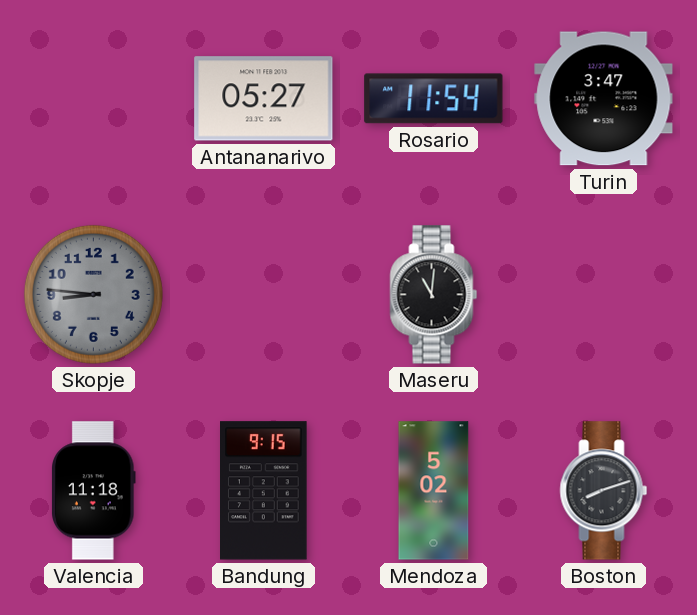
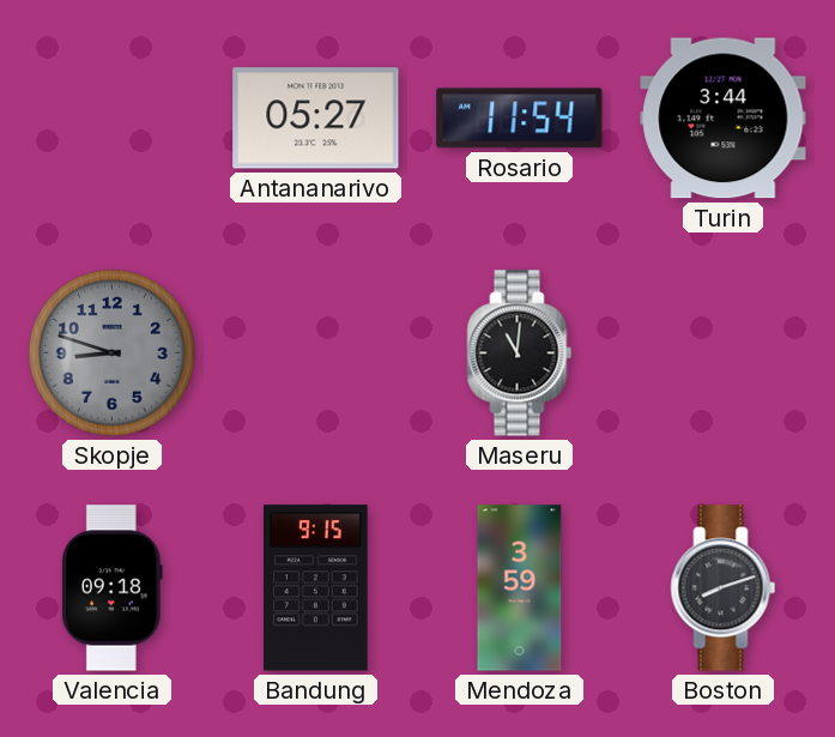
Turin: 3:47 -> 3:44
Skopje: 8:46 -> 8:48
Valencia: 11:18 -> 09:18
Mendoza: 5:02 -> 3:59
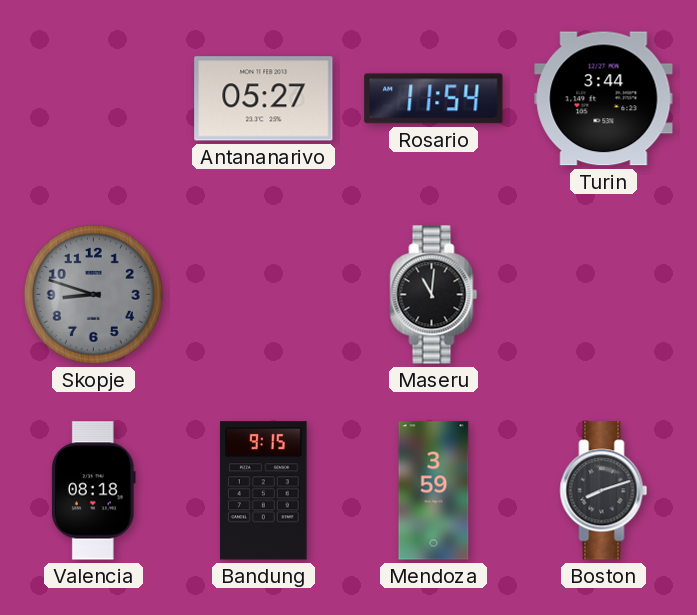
Valencia: 09:18 -> 08:18
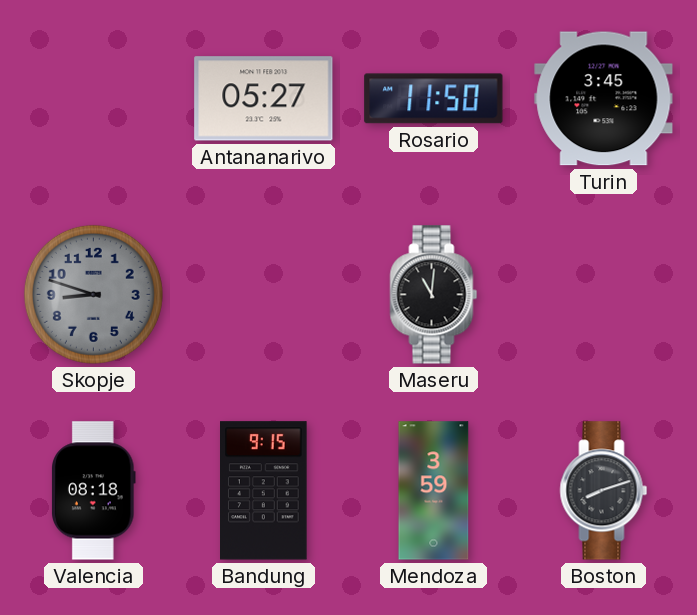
Rosario: 11:54 -> 11:50
Turin: 3:44 -> 3:45
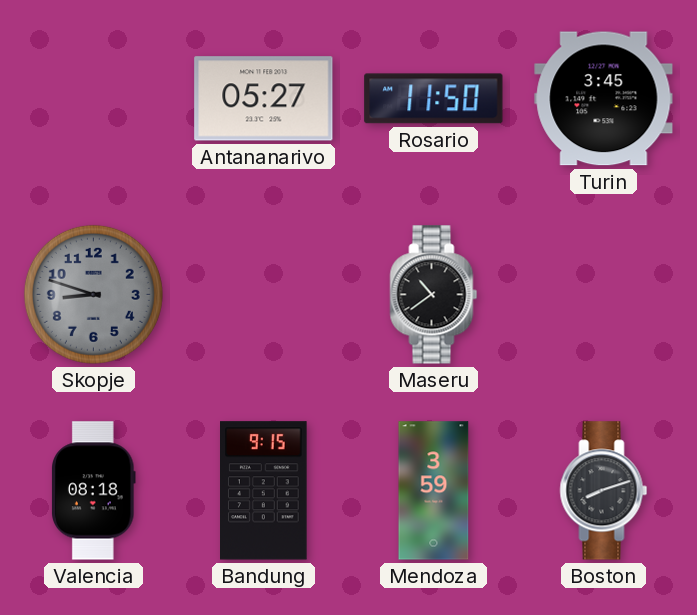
Maseru: 11:01 -> 10:39
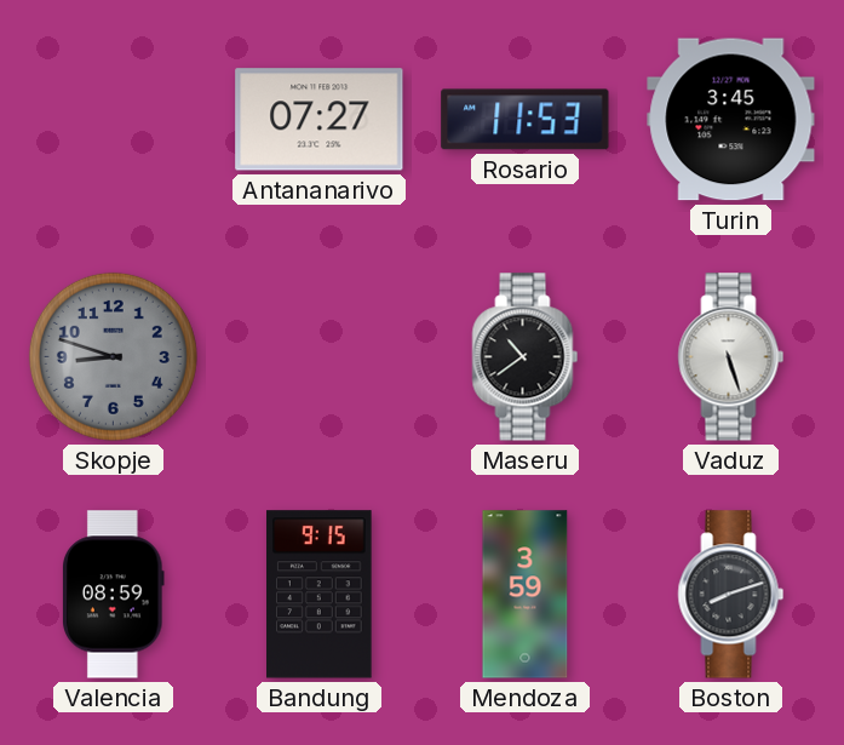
Antananarivo: 05:27 -> 07:27
Rosario: 11:50 -> 11:53
Vaduz: none -> 5:27
Valencia: 08:18 -> 08:59
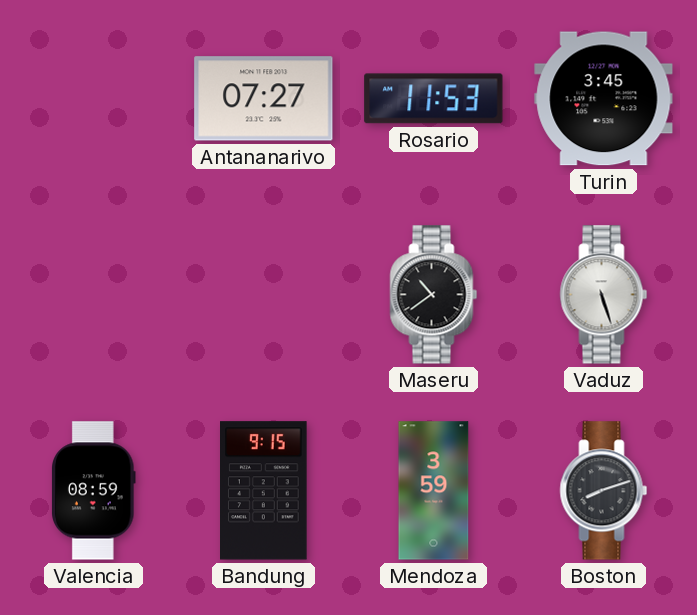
Skopje: 8:48 -> none
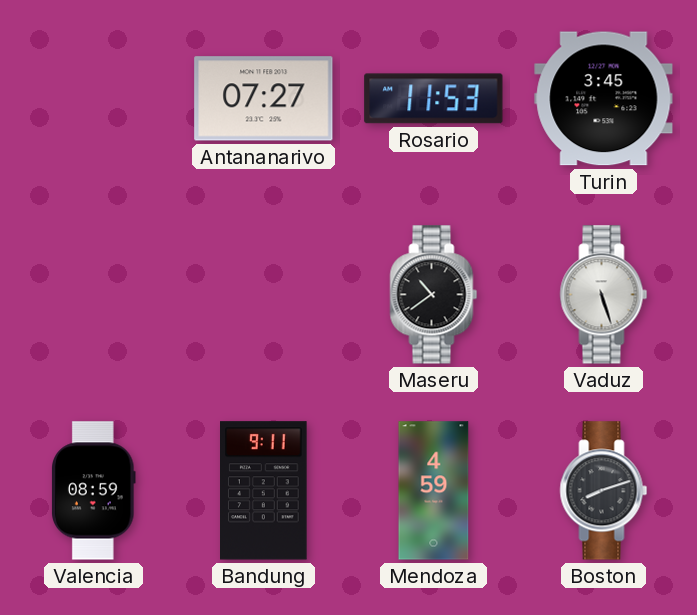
Bandung: 9:15 -> 9:11
Mendoza: 3:59 -> 4:59
